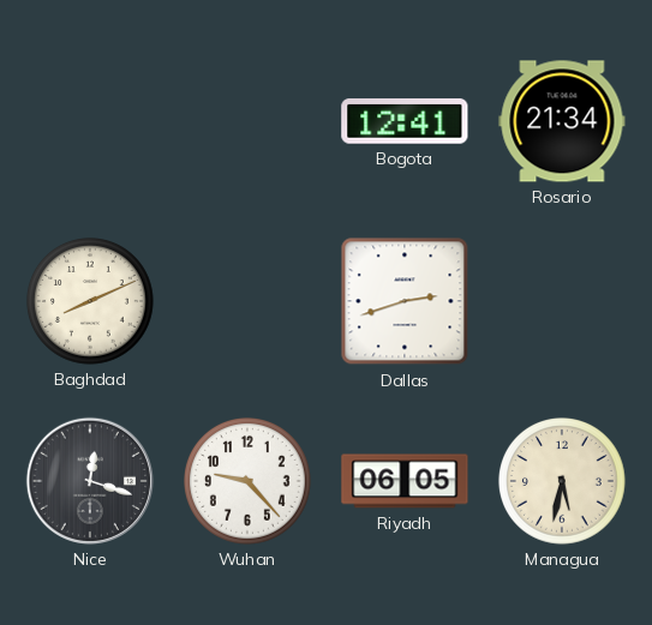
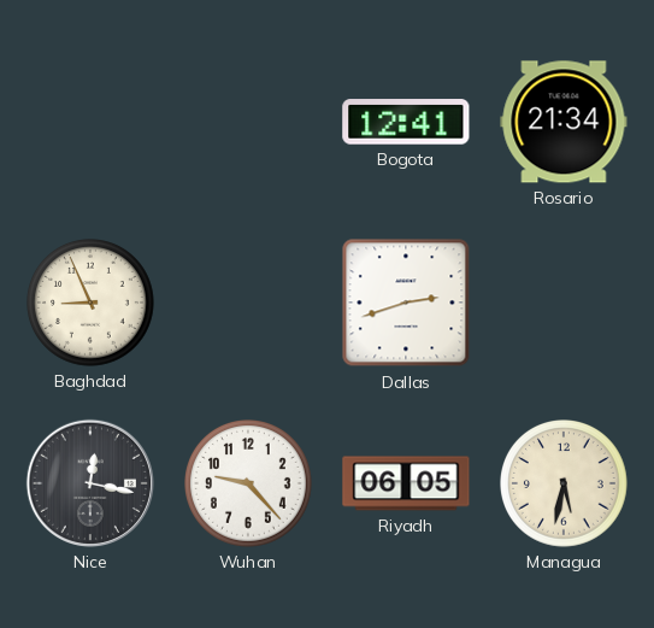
Baghdad: 8:11 -> 8:56
Nice: 12:18 -> 12:17
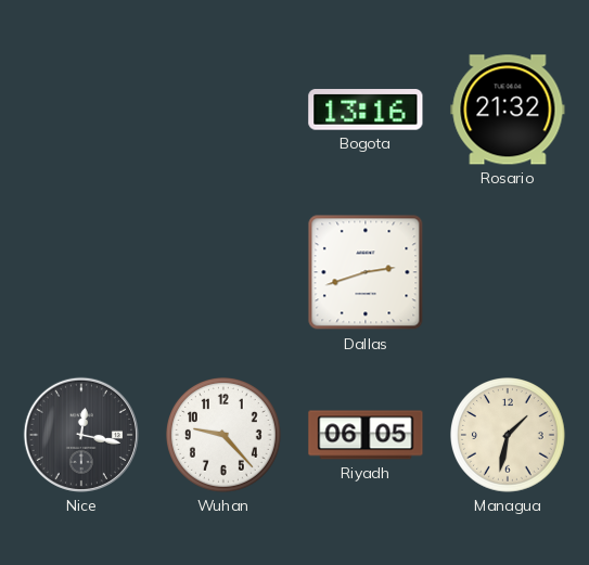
Bogota: 12:41 -> 13:16
Rosario: 21:34 -> 21:32
Baghdad: 8:56 -> none
Managua: 5:32 -> 1:32
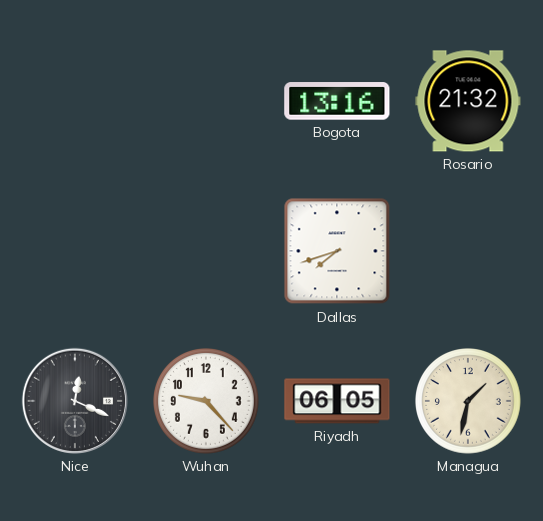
Dallas: 2:42 -> 7:42
Nice: 12:17 -> 12:19
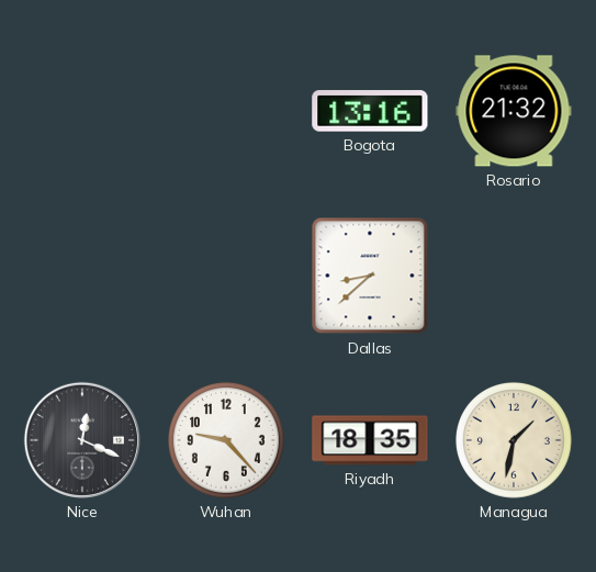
Dallas: 7:42 -> 8:38
Riyadh: 06:05 -> 18:35
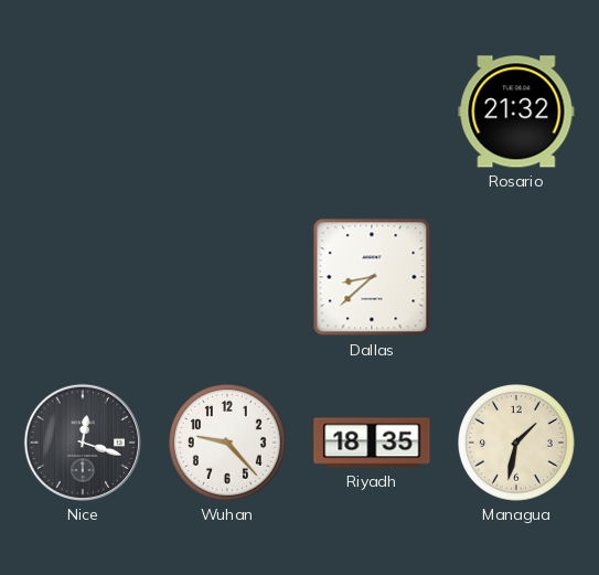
Bogota: 13:16 -> none
Nice: 12:19 -> 12:18
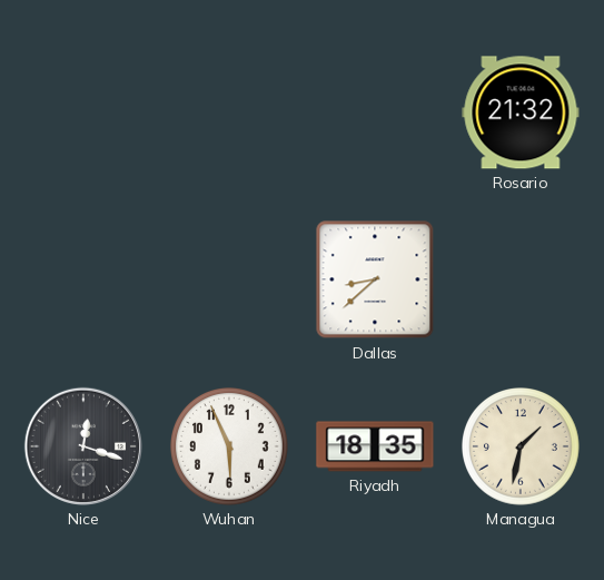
Wuhan: 9:23 -> 5:56
